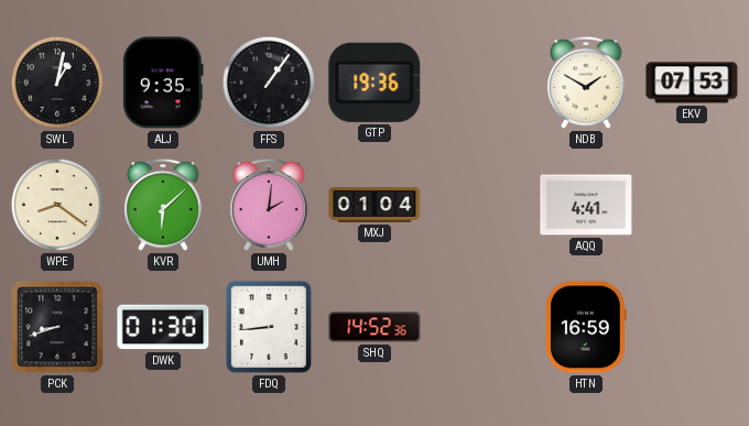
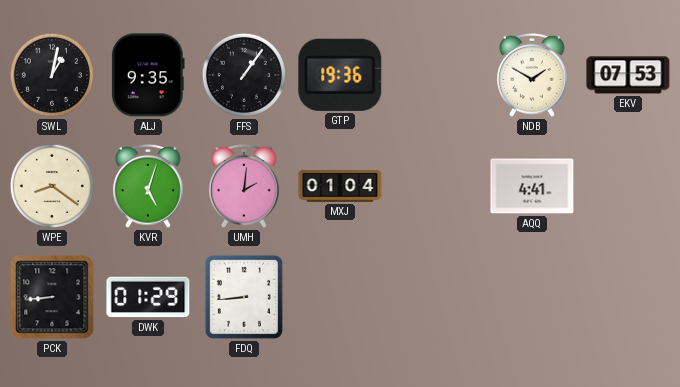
KVR: 6:08 -> 5:03
PCK: 8:42 -> 8:44
DWK: 01:30 -> 01:29
SHQ: 14:52 -> none
HTN: 16:59 -> none
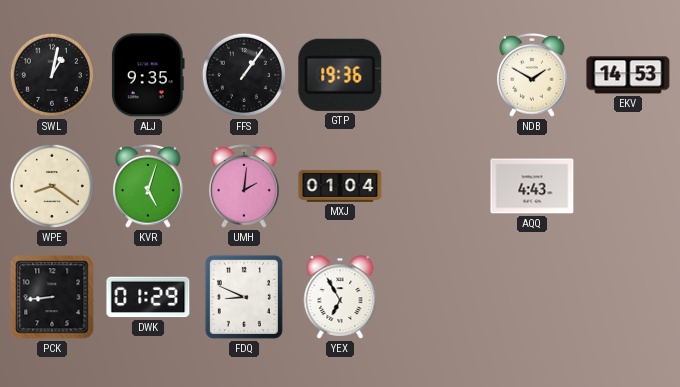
EKV: 07:53 -> 14:53
AQQ: 4:41 -> 4:43
FDQ: 8:44 -> 8:49
YEX: none -> 6:55
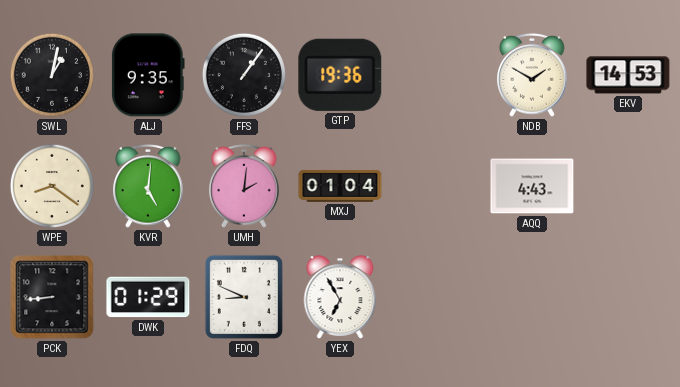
KVR: 5:03 -> 5:01
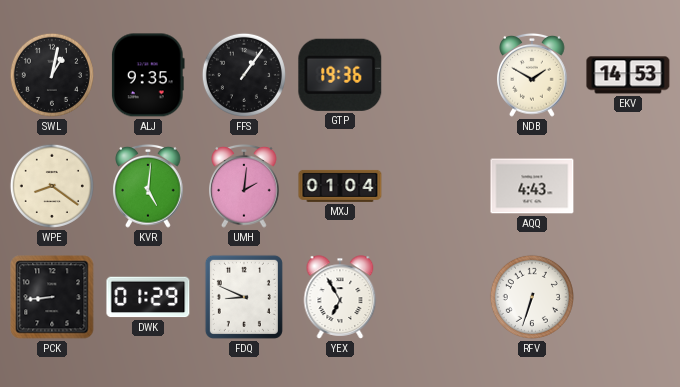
RFV: none -> 6:33
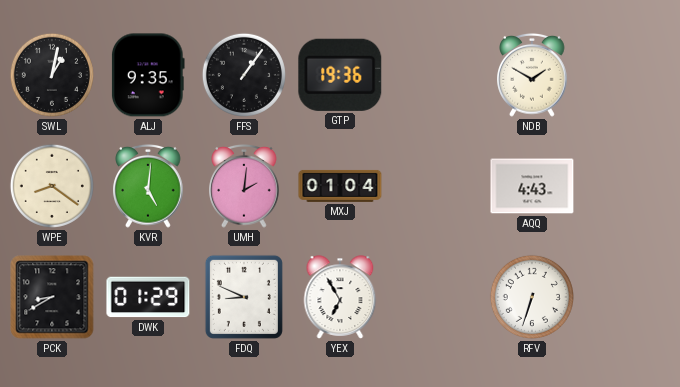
EKV: 14:53 -> none
PCK: 8:44 -> 8:40
